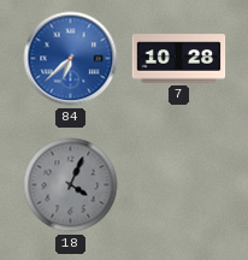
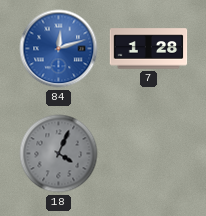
84: 6:38 -> 12:12
7: 10:28 -> 1:28
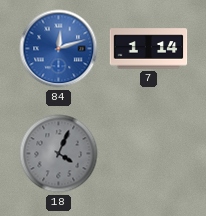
7: 1:28 -> 1:14
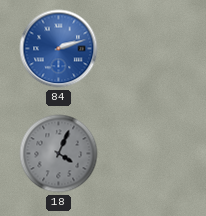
84: 12:12 -> 2:12
7: 1:14 -> none
